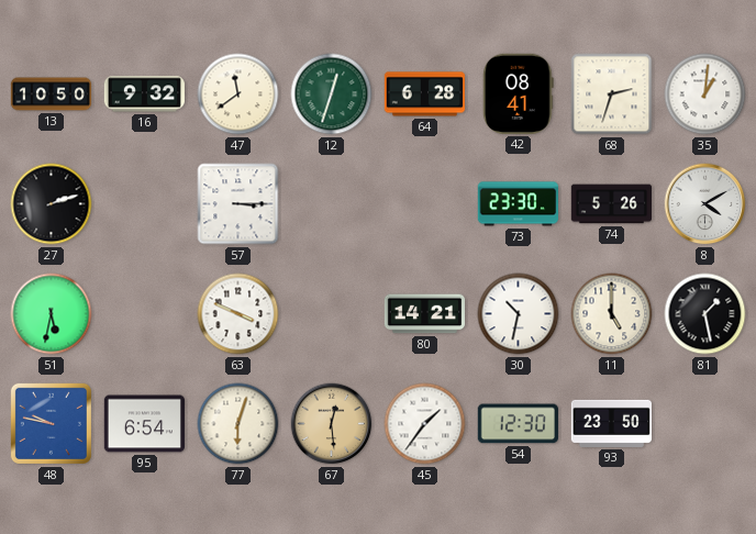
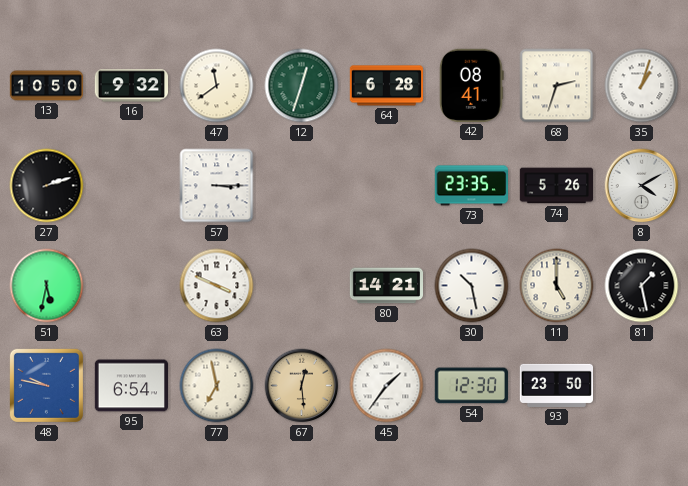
35: 1:01 -> 1:03
73: 23:30 -> 23:35
30: 10:32 -> 10:28
77: 6:03 -> 6:58
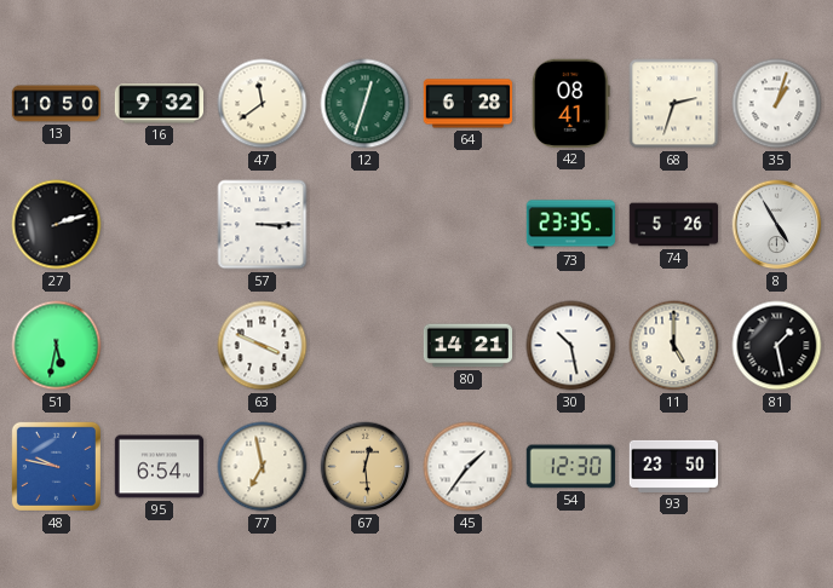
8: 4:10 -> 4:55
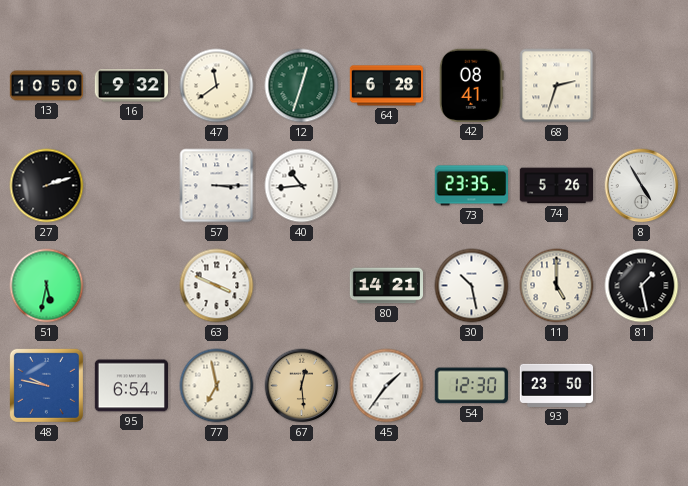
35: 1:03 -> none
40: none -> 10:44
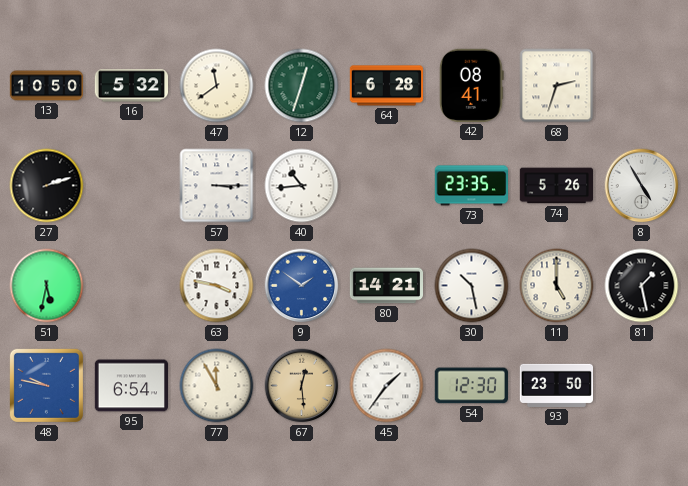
16: 9:32 -> 5:32
63: 3:49 -> 3:47
9: none -> 1:51
77: 6:58 -> 11:55
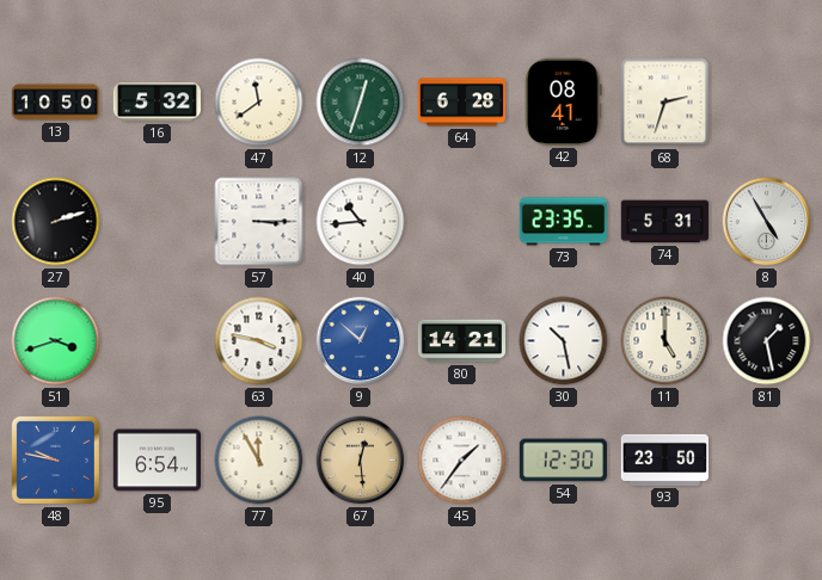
74: 5:26 -> 5:31
51: 5:32 -> 3:42
9: 1:51 -> 12:52
